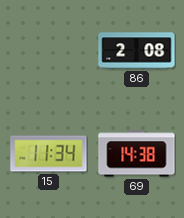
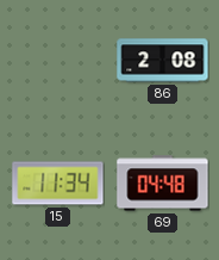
69: 14:38 -> 04:48
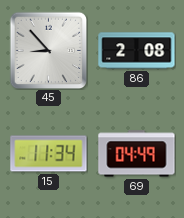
45: none -> 8:53
69: 04:48 -> 04:49
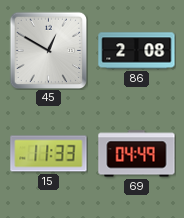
45: 8:53 -> 12:50
15: 11:34 -> 11:33
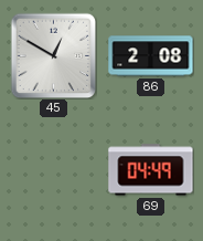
15: 11:33 -> none
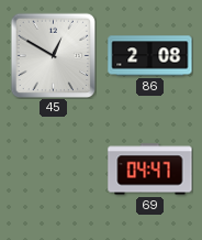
69: 04:49 -> 04:47
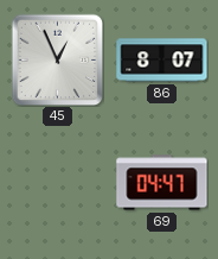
45: 12:50 -> 12:56
86: 2:08 -> 8:07
